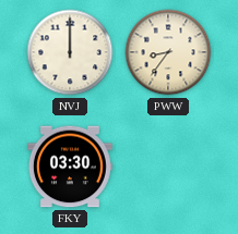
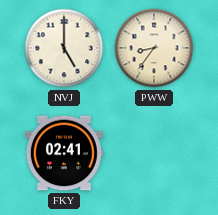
NVJ: 12:00 -> 5:00
FKY: 03:30 -> 02:41
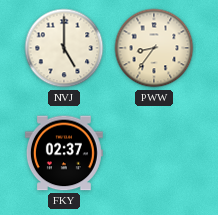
FKY: 02:41 -> 02:37
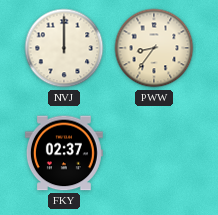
NVJ: 5:00 -> 12:00
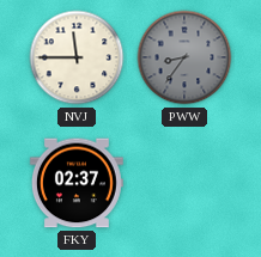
NVJ: 12:00 -> 11:45
PWW dial: cream -> grey
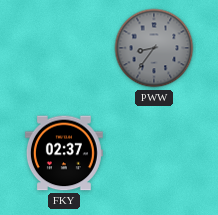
NVJ: 11:45 -> none
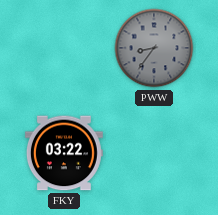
FKY: 02:37 -> 03:22
